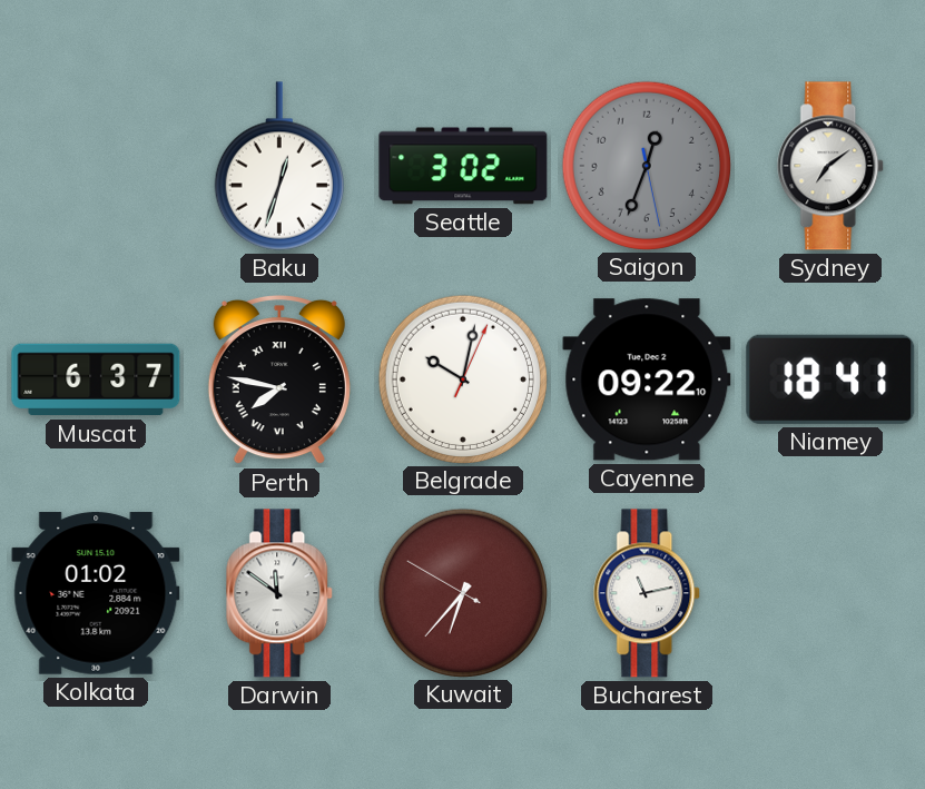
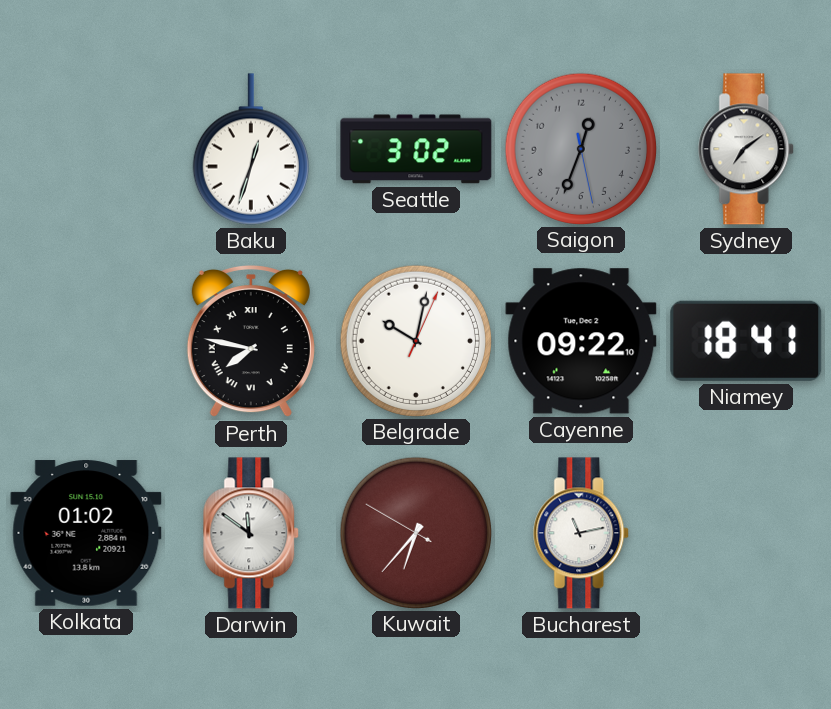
Muscat: 6:37 -> none
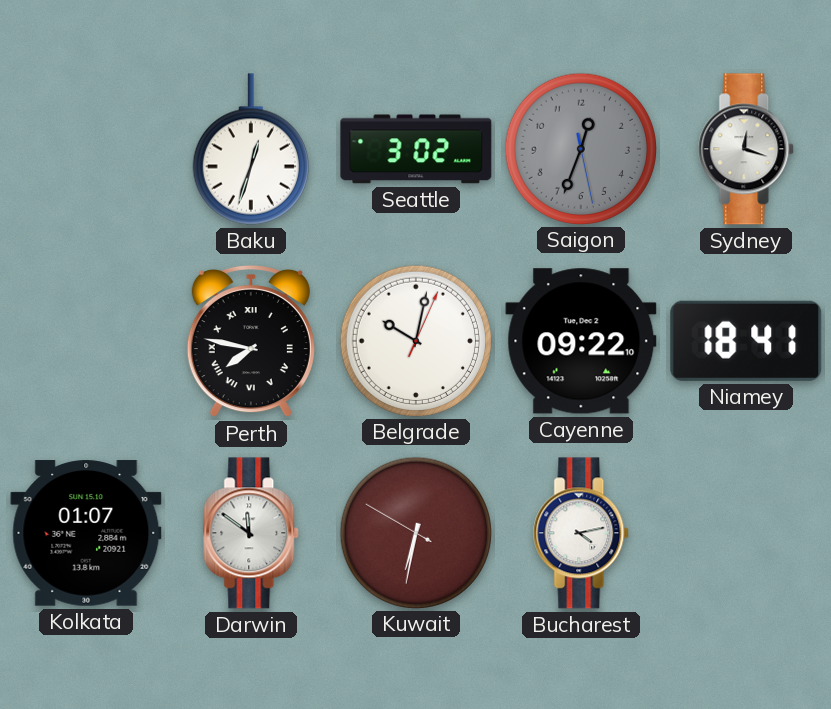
Sydney: 7:09 -> 12:18
Kolkata: 01:02 -> 01:07
Kuwait: 6:36 -> 6:31
Bucharest: 11:13 -> 4:13
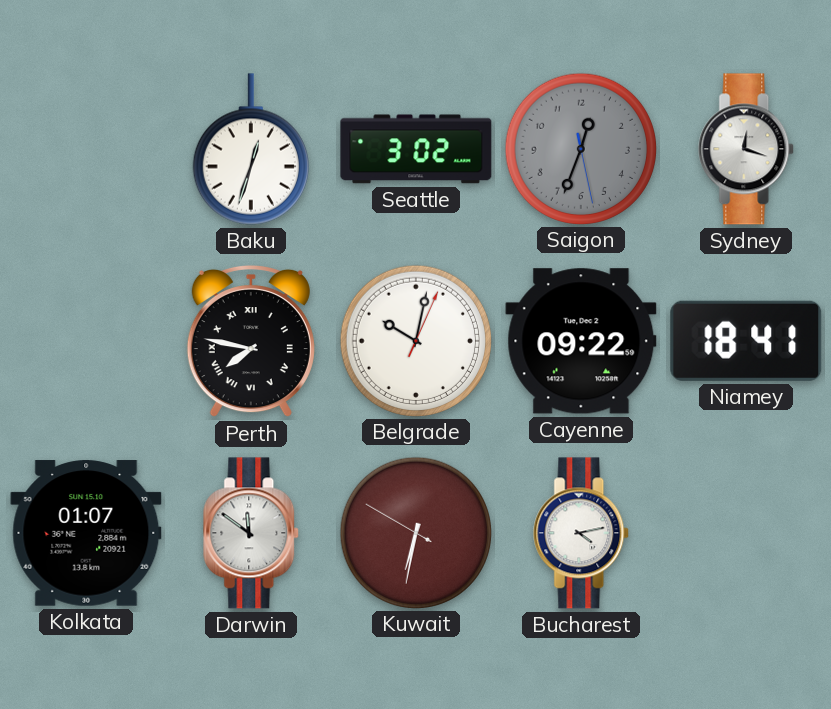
Cayenne: 09:22:10 -> 09:22
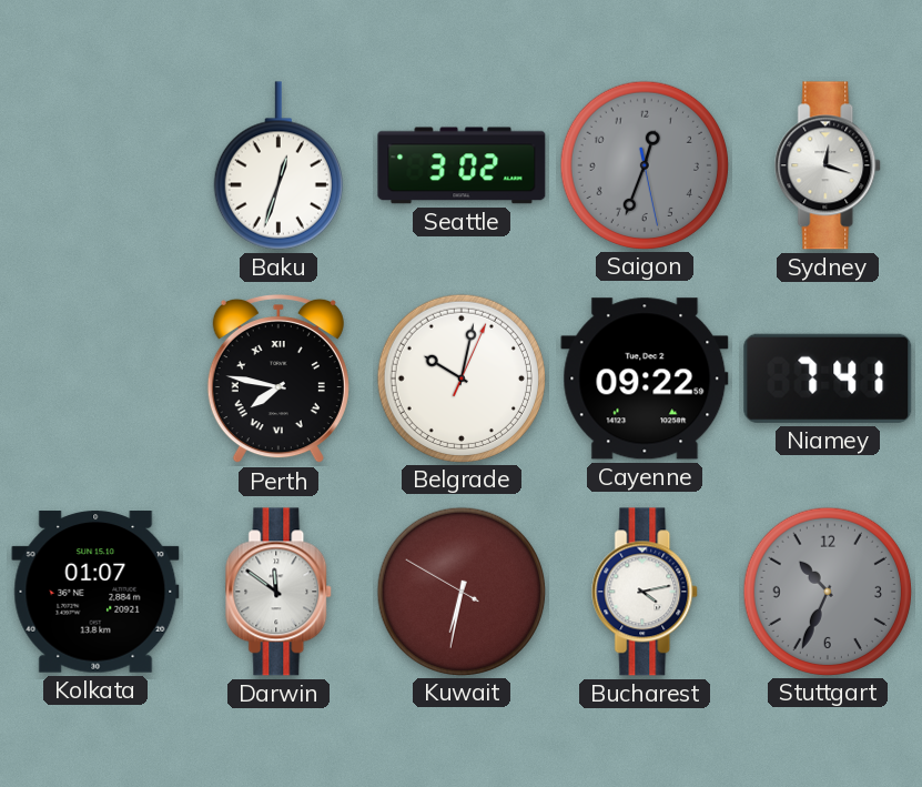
Niamey: 18:41 -> 7:41
Stuttgart: none -> 10:34
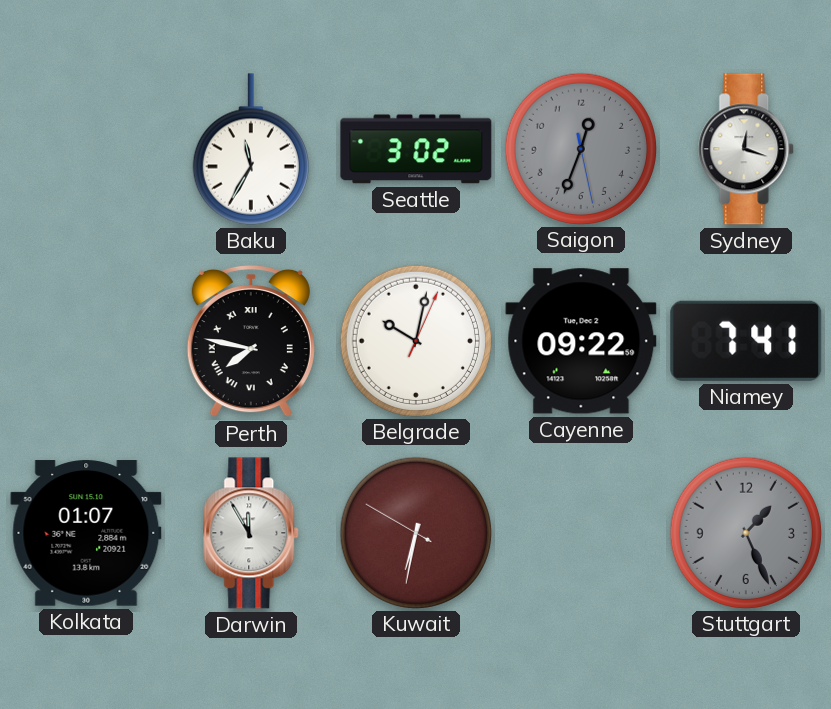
Baku: 12:33 -> 11:35
Darwin: 11:51 -> 11:55
Bucharest: 4:13 -> none
Stuttgart: 10:34 -> 1:26
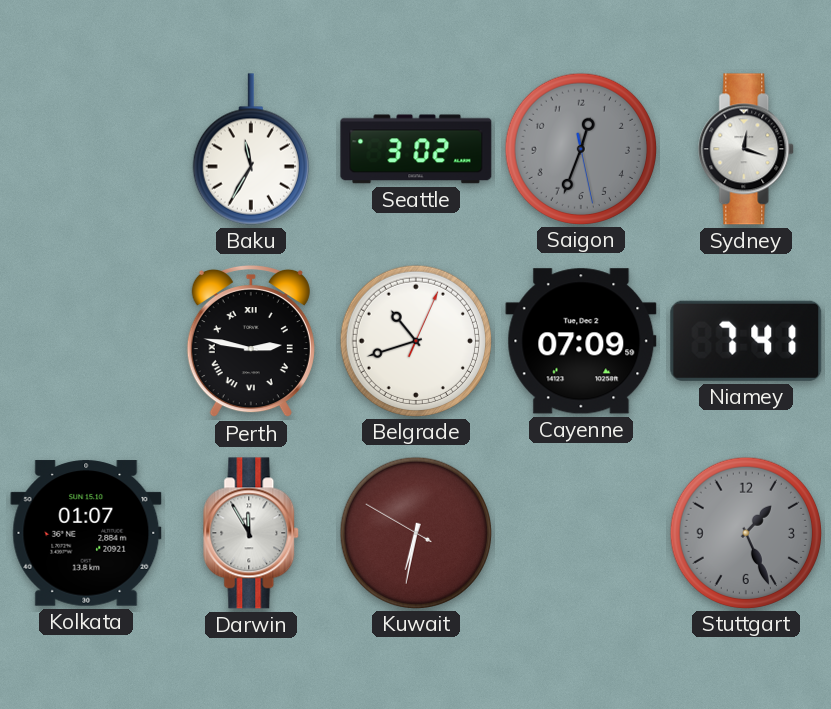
Perth: 7:47 -> 2:47
Belgrade: 10:02 -> 10:42
Cayenne: 09:22 -> 07:09
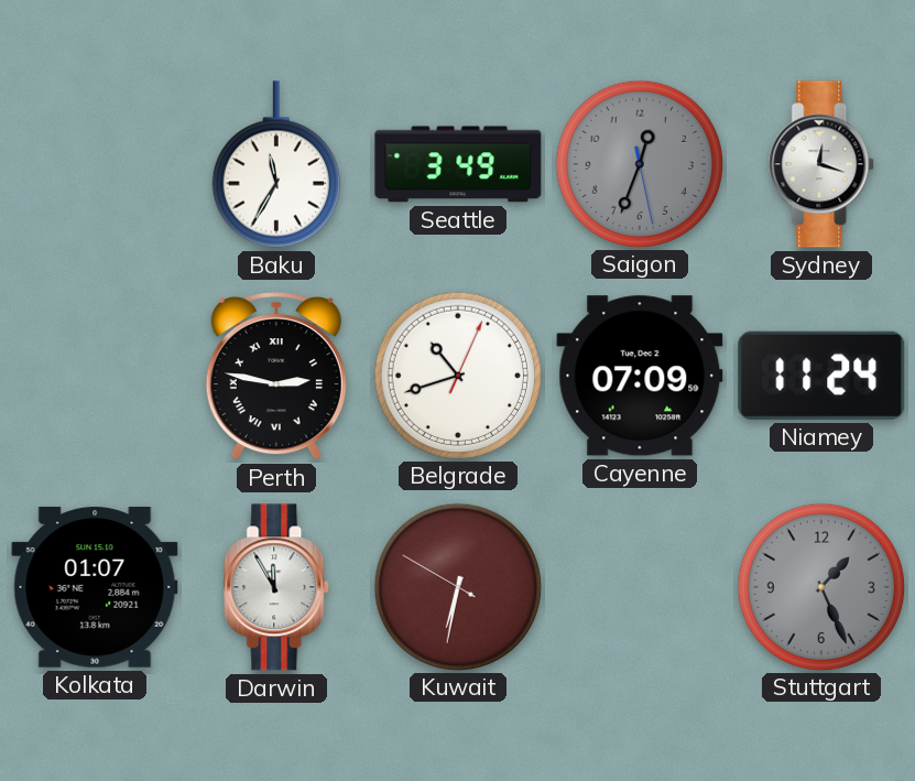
Seattle: 3:02 -> 3:49
Niamey: 7:41 -> 11:24
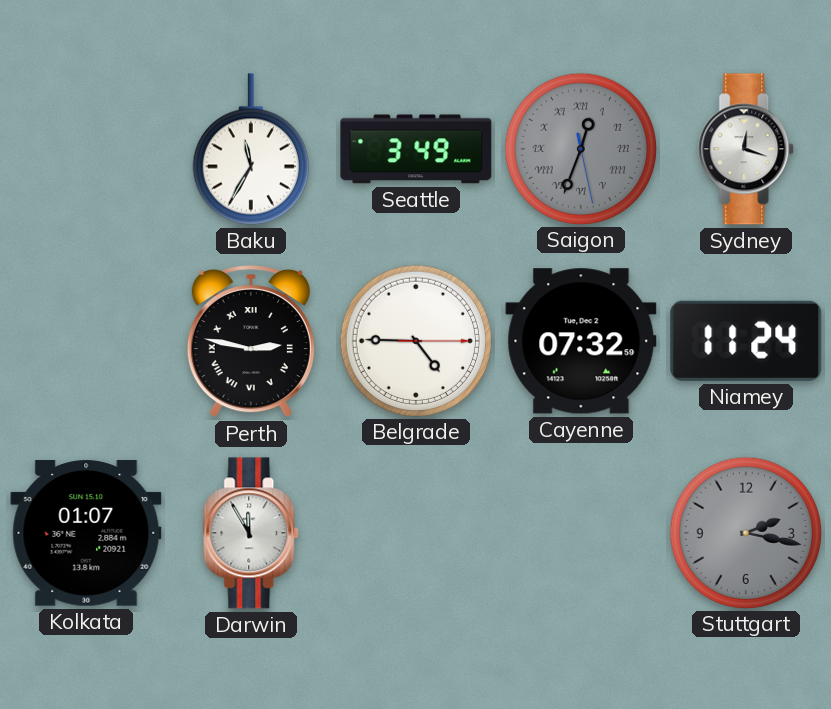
Saigon numerals: Arabic -> Roman
Belgrade: 10:42 -> 4:45
Cayenne: 07:09 -> 07:32
Kuwait: 6:31 -> none
Stuttgart: 1:26 -> 2:17
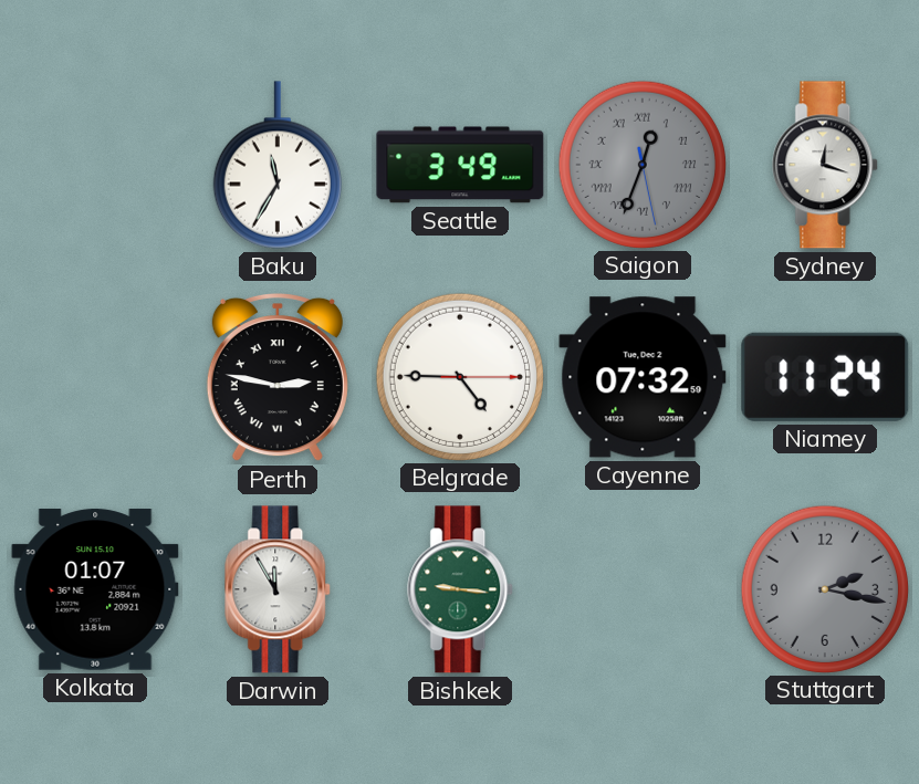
Bishkek: none -> 9:16
